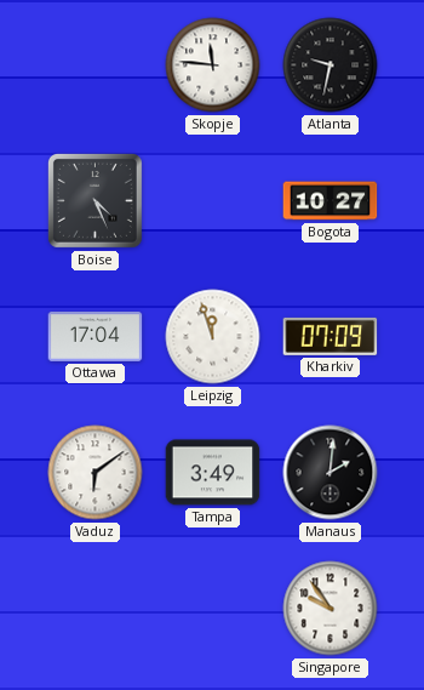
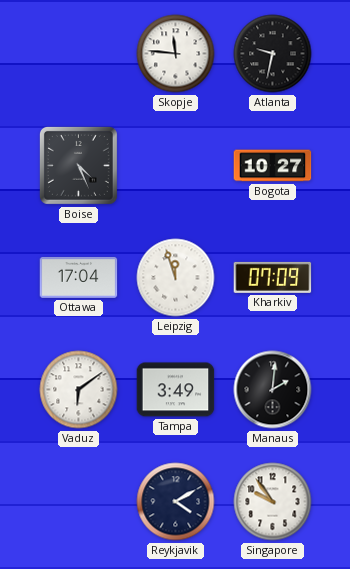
Reykjavik: none -> 4:10
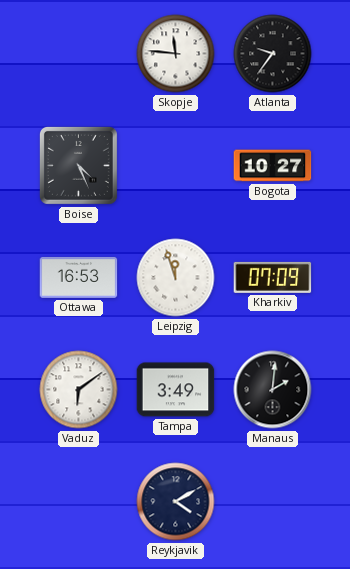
Atlanta: 9:32 -> 9:36
Ottawa: 17:04 -> 16:53
Singapore: 9:54 -> none
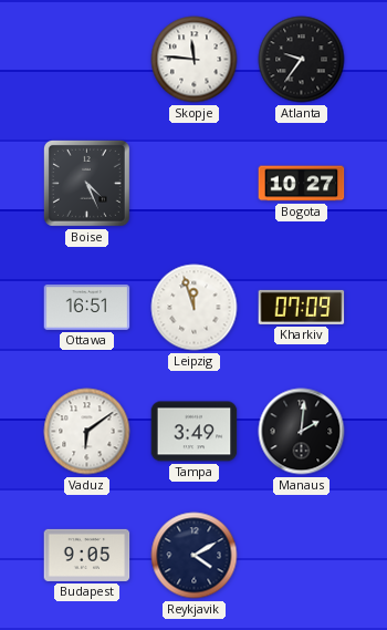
Ottawa: 16:53 -> 16:51
Budapest: none -> 9:05
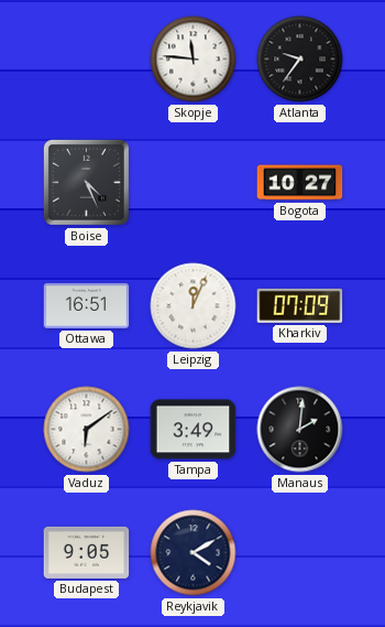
Leipzig: 11:57 -> 12:04
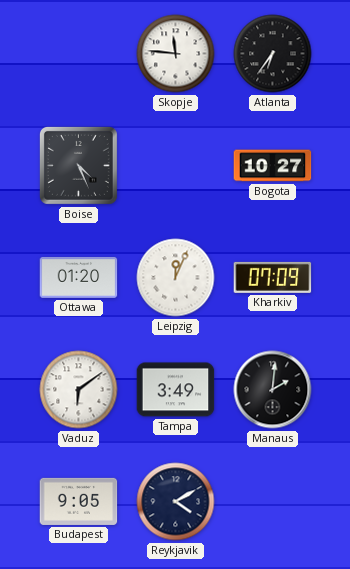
Atlanta: 9:36 -> 6:36
Ottawa: 16:51 -> 01:20
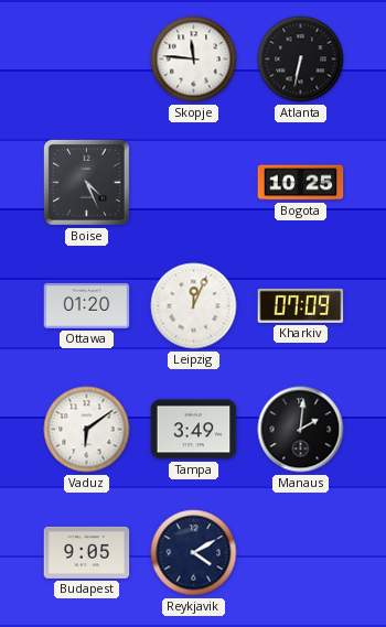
Atlanta: 6:36 -> 6:32
Bogota: 10:27 -> 10:25
